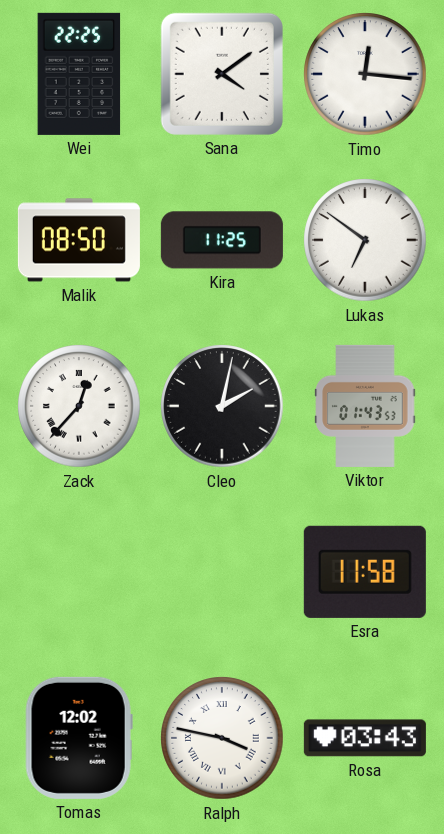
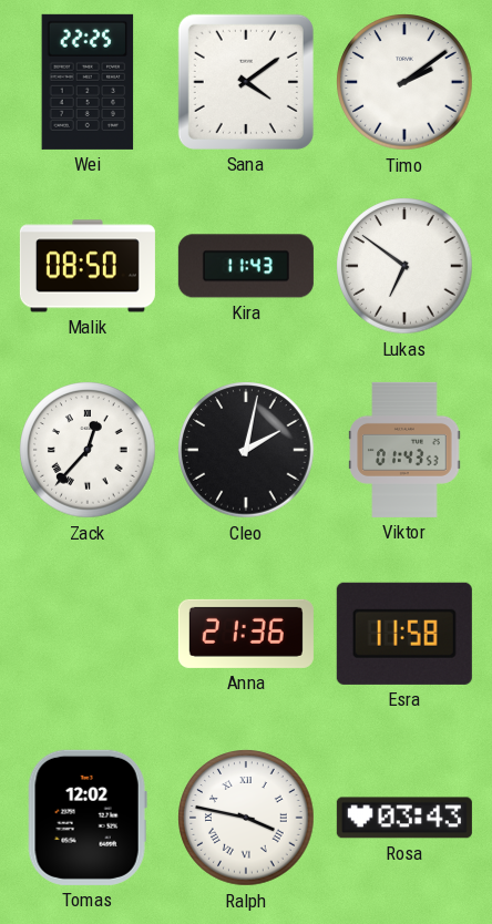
Timo: 12:16 -> 2:09
Kira: 11:25 -> 11:43
Anna: none -> 21:36
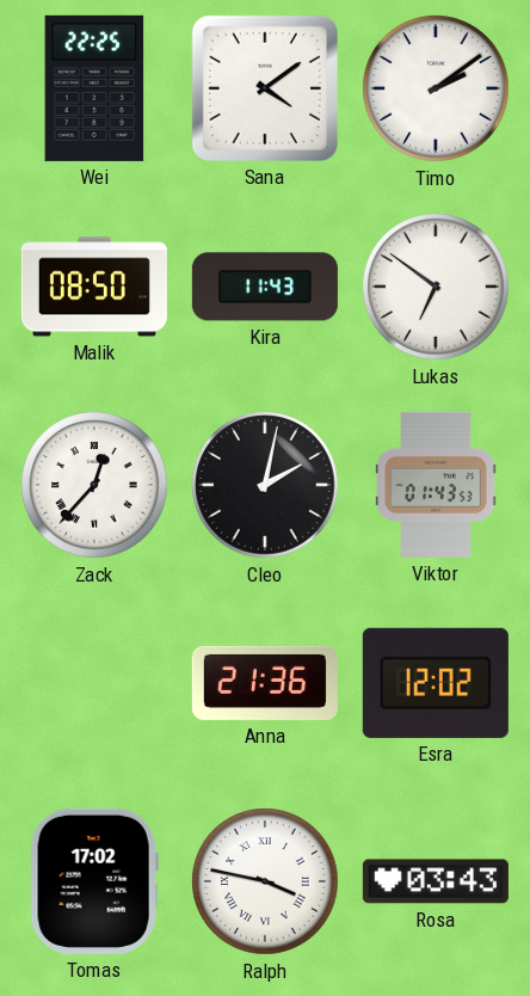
Esra: 11:58 -> 12:02
Tomas: 12:02 -> 17:02
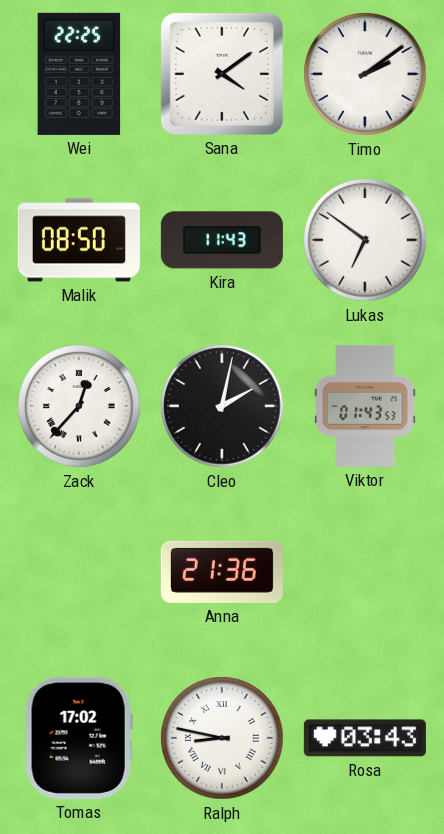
Esra: 12:02 -> none
Ralph: 3:47 -> 8:47
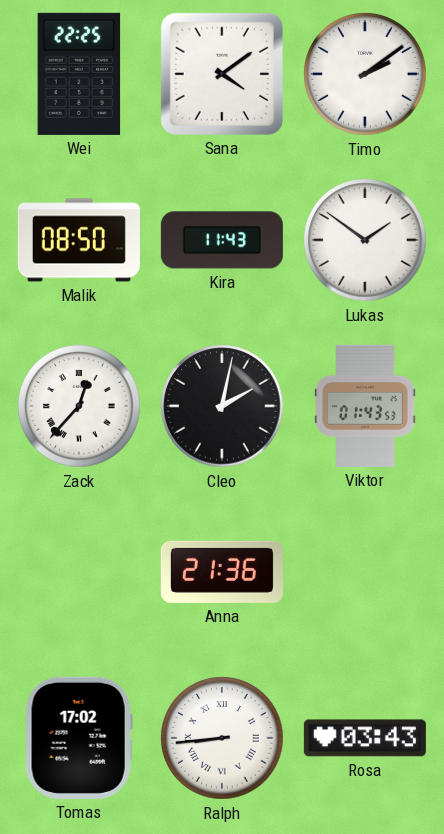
Lukas: 6:51 -> 1:51
Ralph: 8:47 -> 8:44
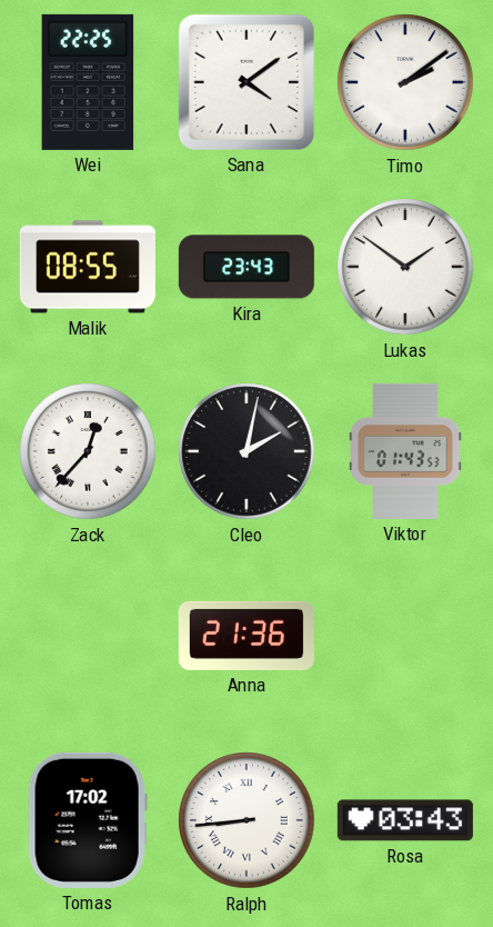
Malik: 08:50 -> 08:55
Kira: 11:43 -> 23:43
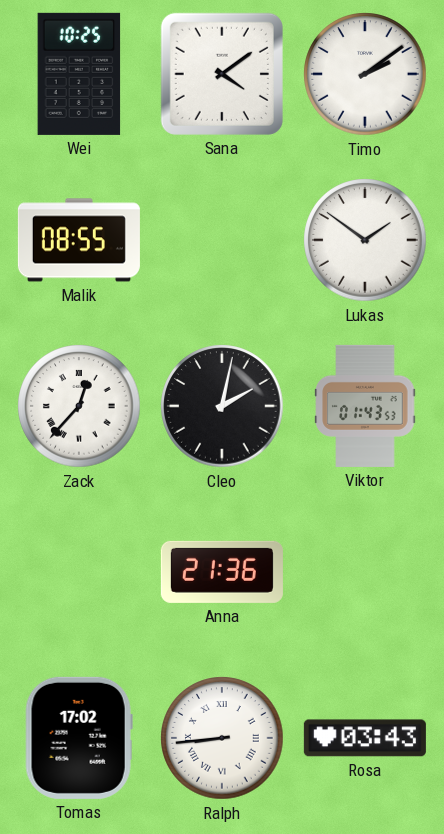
Wei: 22:25 -> 10:25
Kira: 23:43 -> none
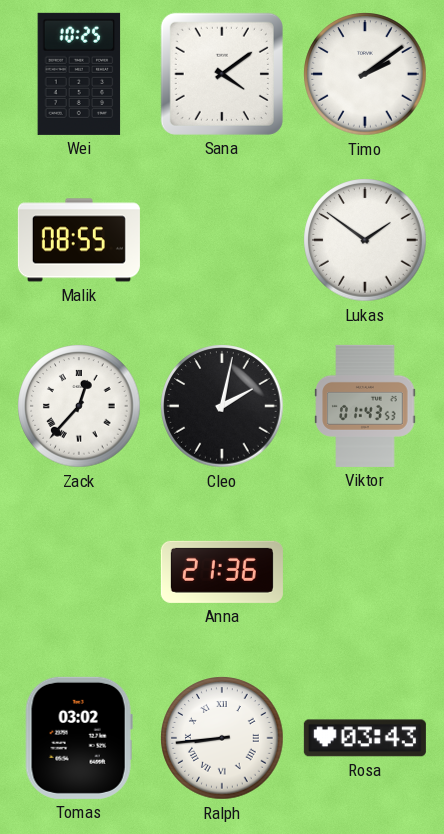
Tomas: 17:02 -> 03:02
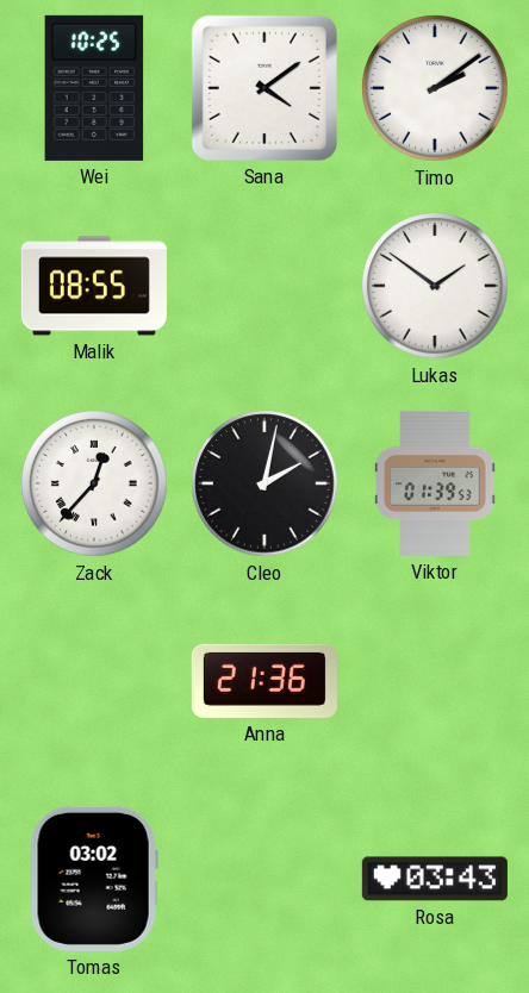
Viktor: 01:43 -> 01:39
Ralph: 8:44 -> none
